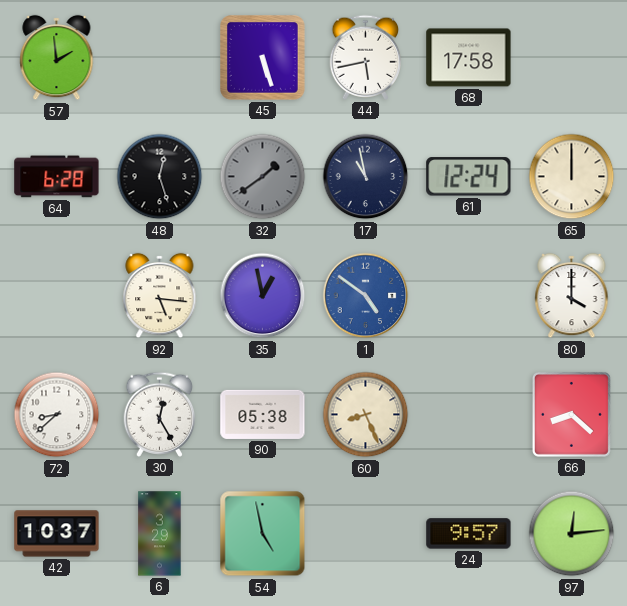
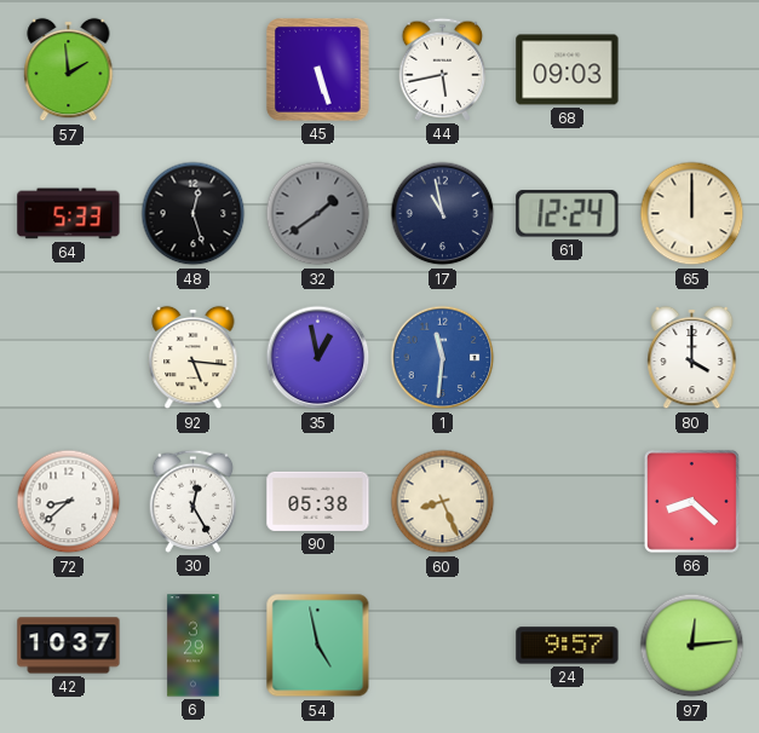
68: 17:58 -> 09:03
64: 6:28 -> 5:33
1: 4:51 -> 11:31
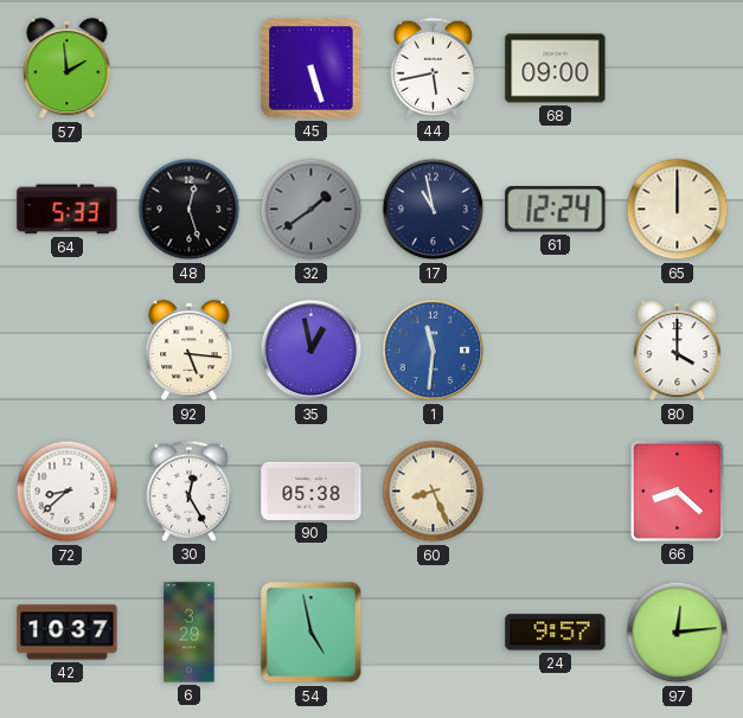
68: 09:03 -> 09:00
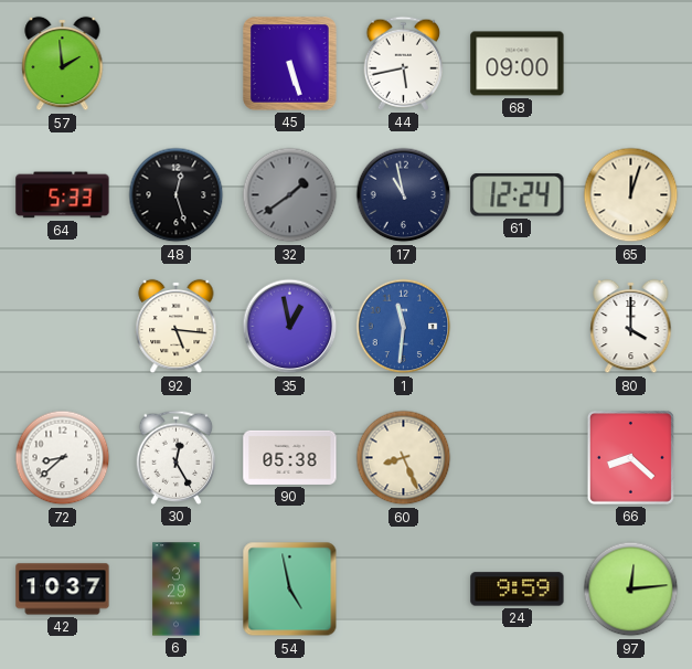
65: 12:00 -> 12:03
24: 9:57 -> 9:59
